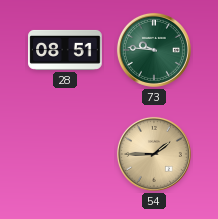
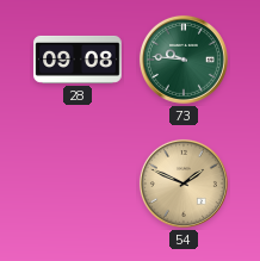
28: 08:51 -> 09:08
54: 1:45 -> 1:49
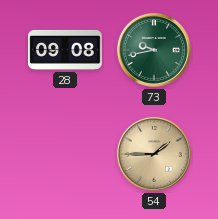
73: 9:46 -> 9:43
54: 1:49 -> 1:45
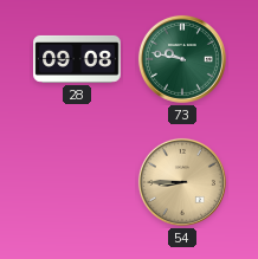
73: 9:43 -> 9:47
54: 1:45 -> 8:45
